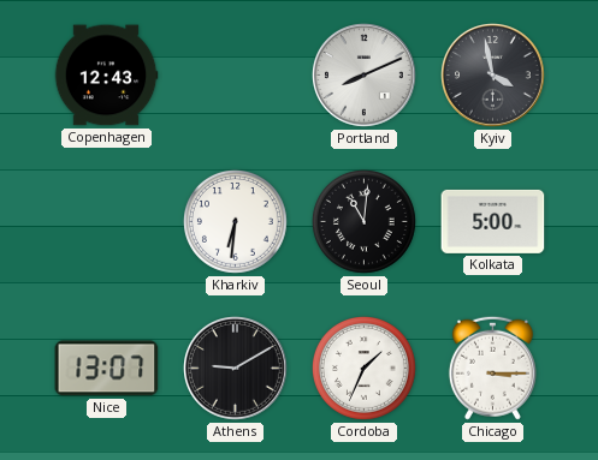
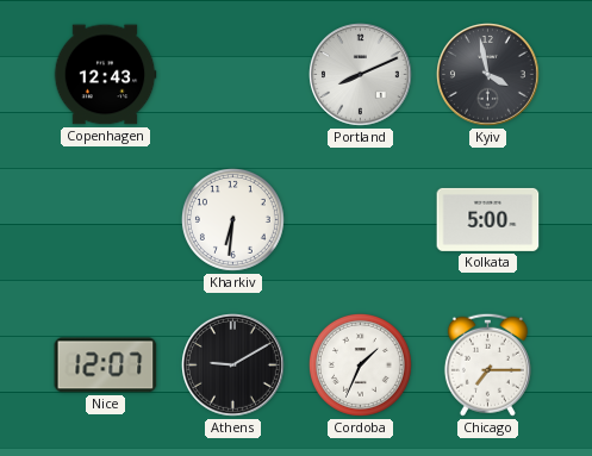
Seoul: 11:01 -> none
Nice: 13:07 -> 12:07
Chicago: 3:15 -> 7:15
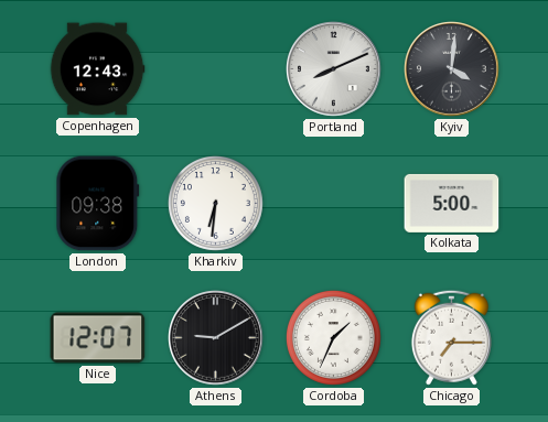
Kyiv: 3:58 -> 4:01
London: none -> 09:38
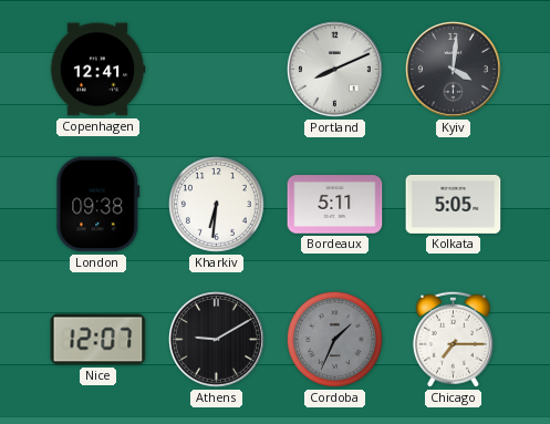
Copenhagen: 12:43 -> 12:41
Bordeaux: none -> 5:11
Kolkata: 5:00 -> 5:05
Cordoba dial: white -> grey
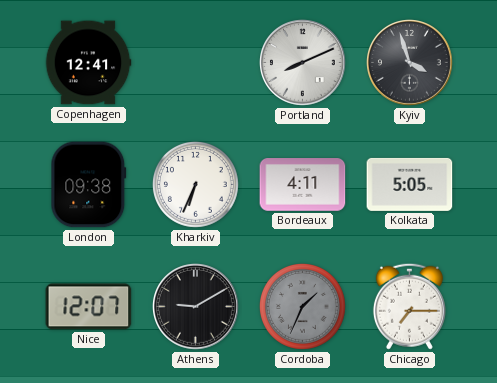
Kyiv: 4:01 -> 3:57
Kharkiv: 6:31 -> 6:34
Bordeaux: 5:11 -> 4:11
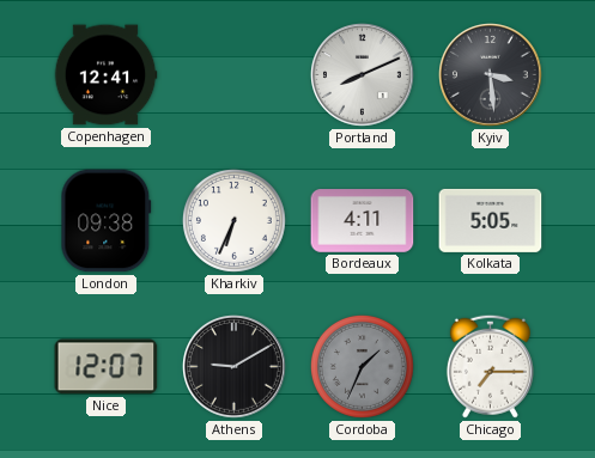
Kyiv: 3:57 -> 3:29
